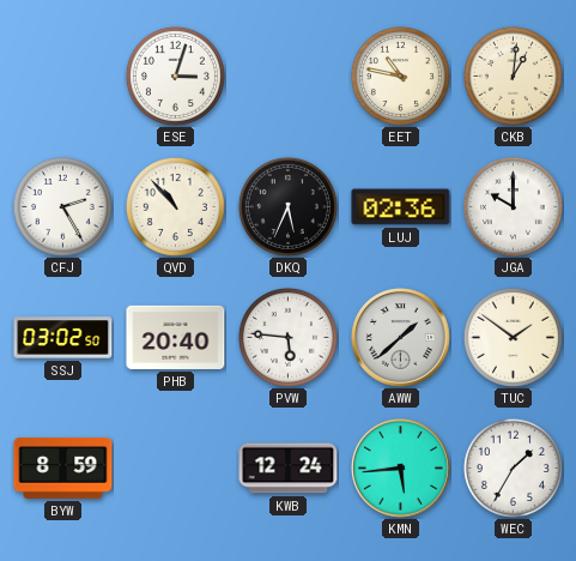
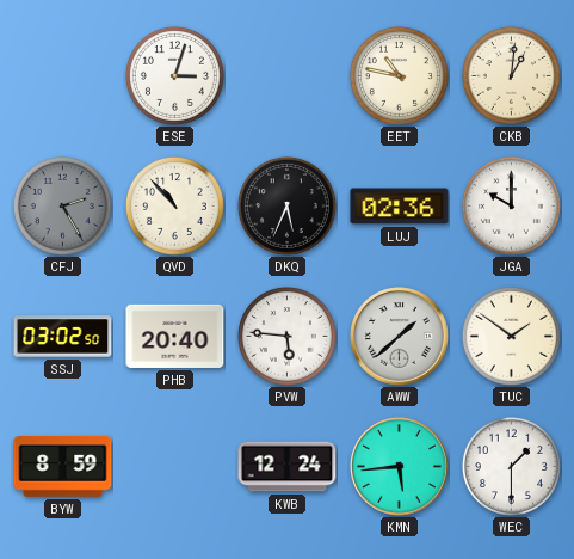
CFJ dial: white -> grey
WEC: 1:35 -> 1:30
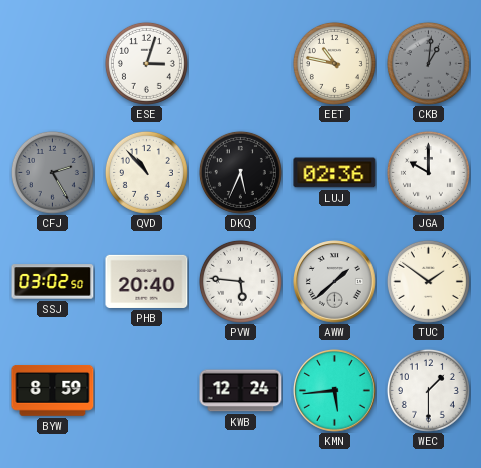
CKB dial: cream -> grey
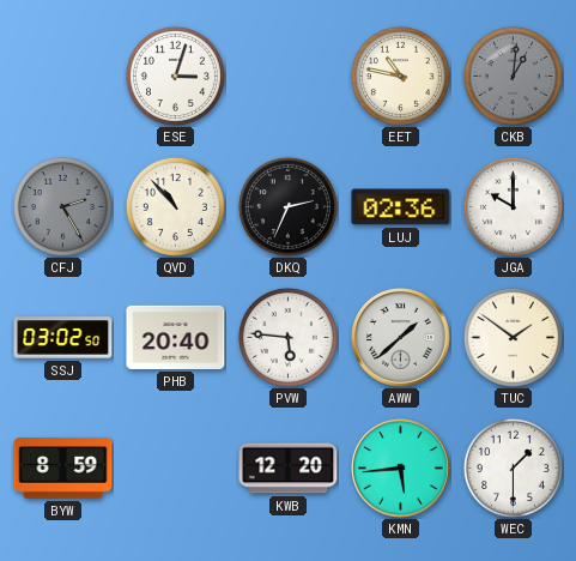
DKQ: 5:34 -> 2:34
KWB: 12:24 -> 12:20
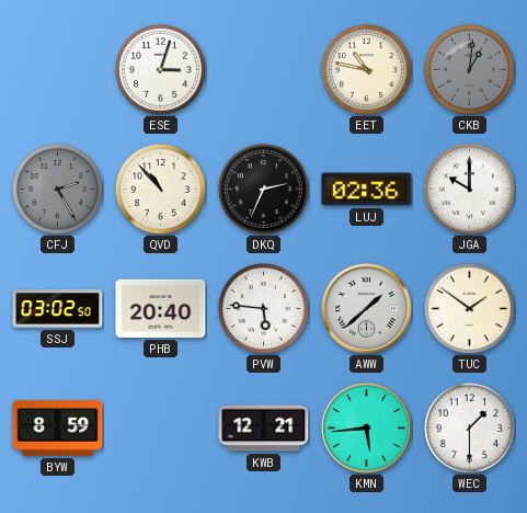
KWB: 12:20 -> 12:21
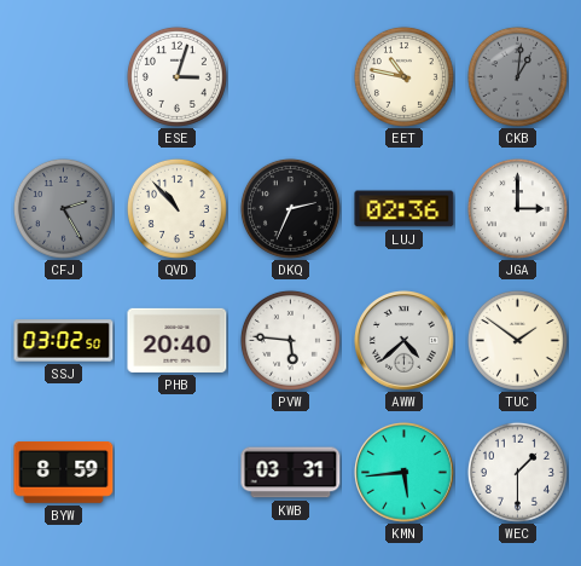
JGA: 10:00 -> 3:00
AWW: 1:38 -> 4:38
KWB: 12:21 -> 03:31
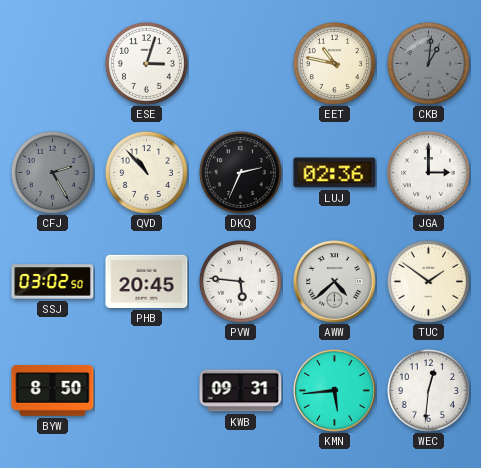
PHB: 20:40 -> 20:45
BYW: 8:59 -> 8:50
KWB: 03:31 -> 09:31
WEC: 1:30 -> 12:31
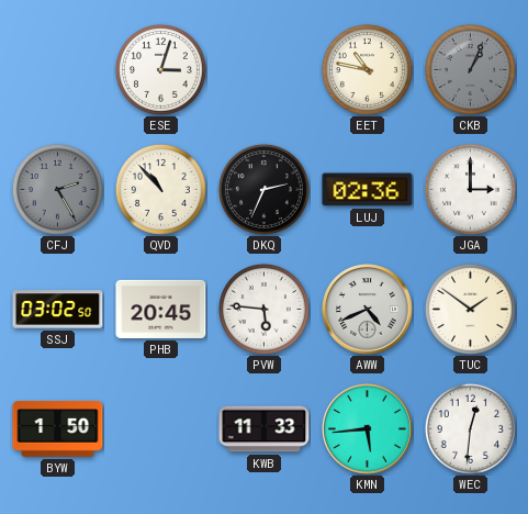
CKB: 1:01 -> 1:04
AWW: 4:38 -> 4:41
BYW: 8:50 -> 1:50
KWB: 09:31 -> 11:33
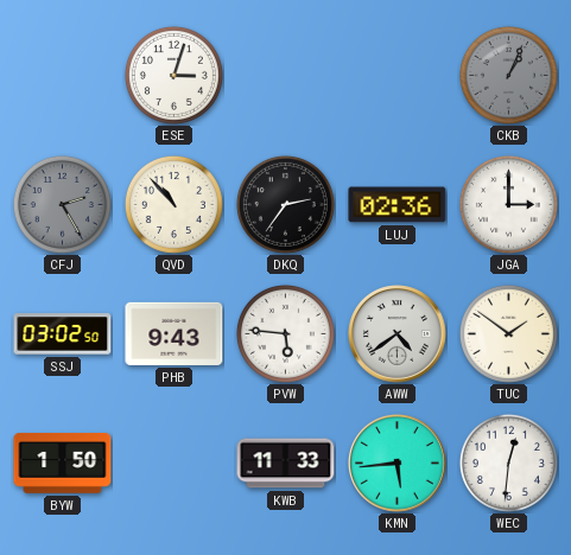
EET: 10:47 -> none
DKQ: 2:34 -> 2:36
PHB: 20:45 -> 9:43
AWW: 4:41 -> 4:39
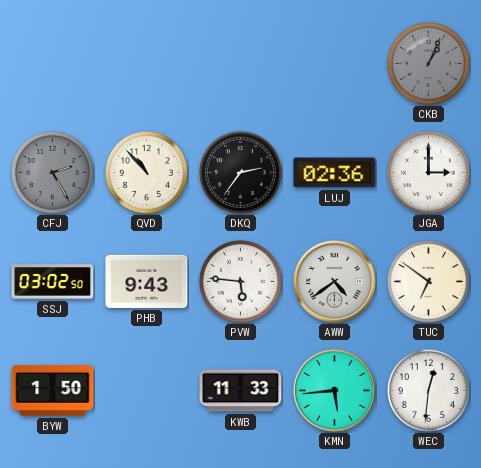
ESE: 3:03 -> none
TUC: 1:51 -> 6:51
